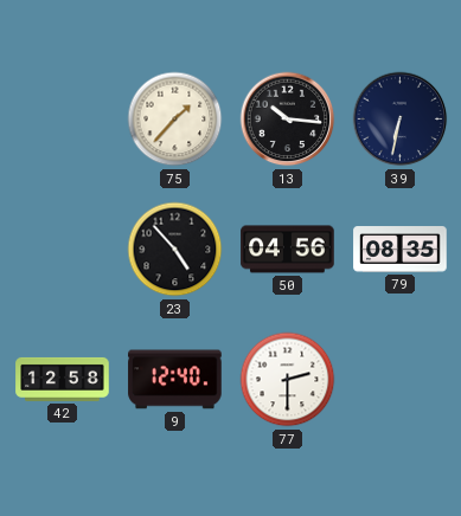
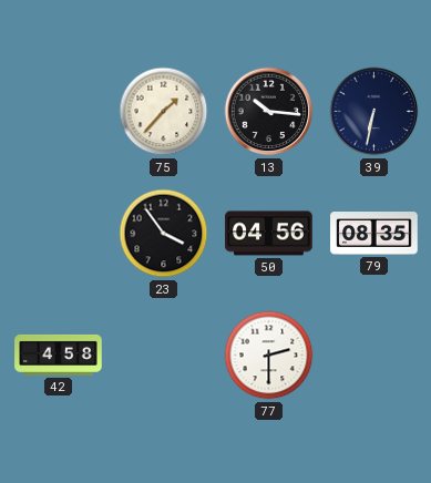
23: 4:53 -> 3:54
42: 12:58 -> 4:58
9: 12:40 -> none
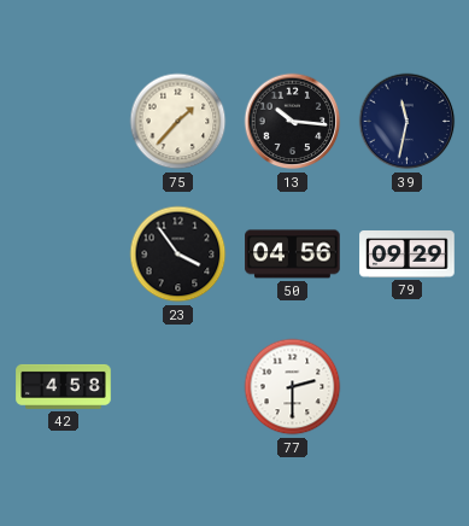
39: 6:32 -> 11:32
79: 08:35 -> 09:29
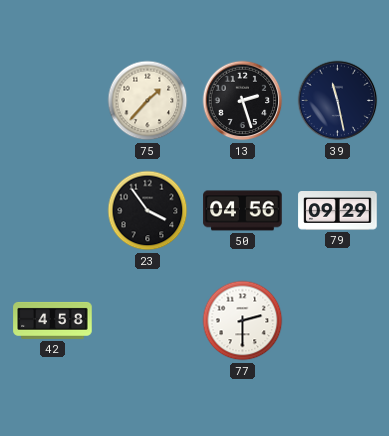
13: 10:16 -> 2:27
39: 11:32 -> 11:28
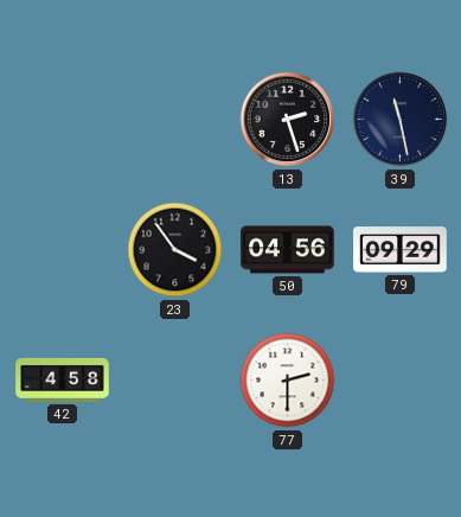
75: 1:37 -> none
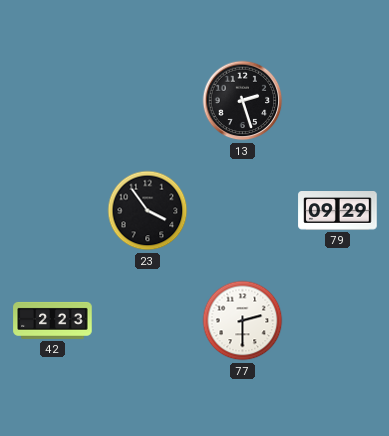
39: 11:28 -> none
50: 04:56 -> none
42: 4:58 -> 2:23
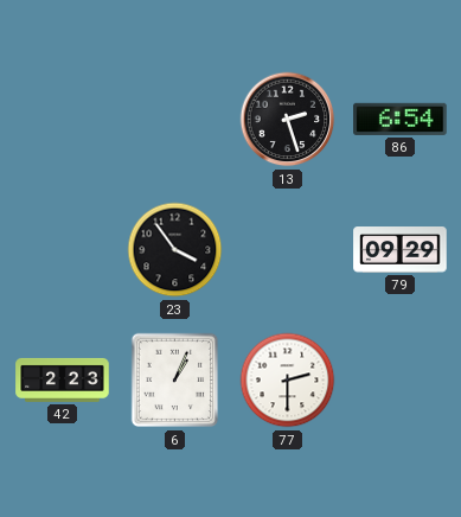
86: none -> 6:54
6: none -> 1:04
